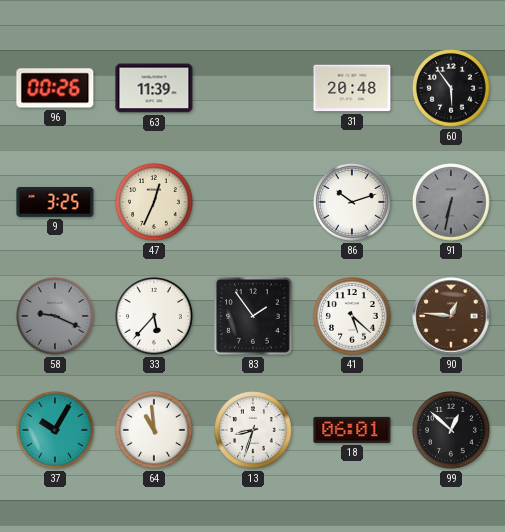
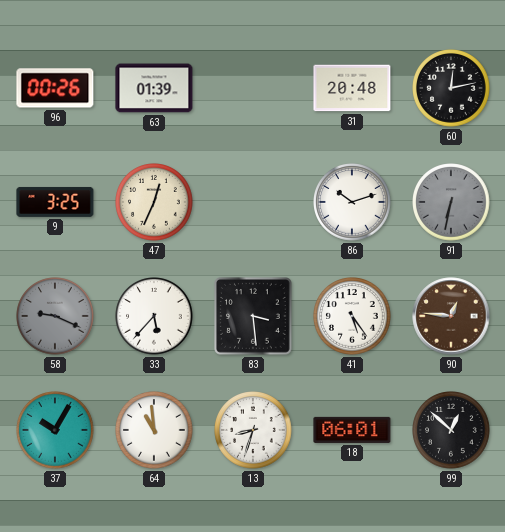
63: 11:39 -> 01:39
60: 5:54 -> 12:13
83: 1:54 -> 3:29
41: 5:22 -> 5:24
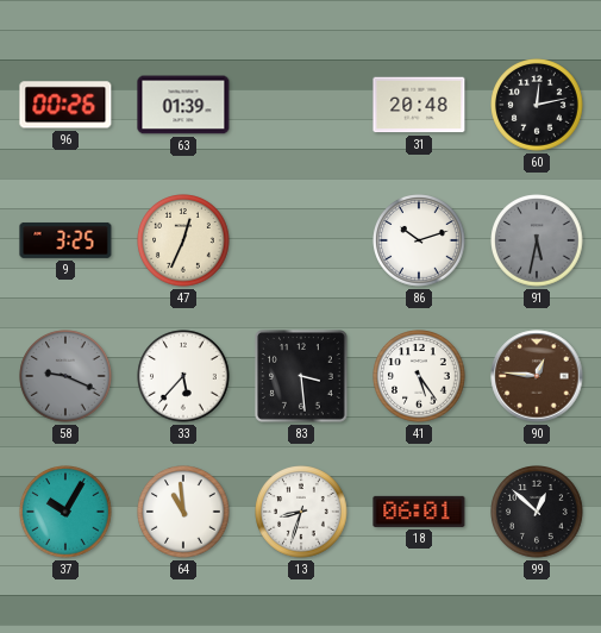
91: 6:32 -> 5:32
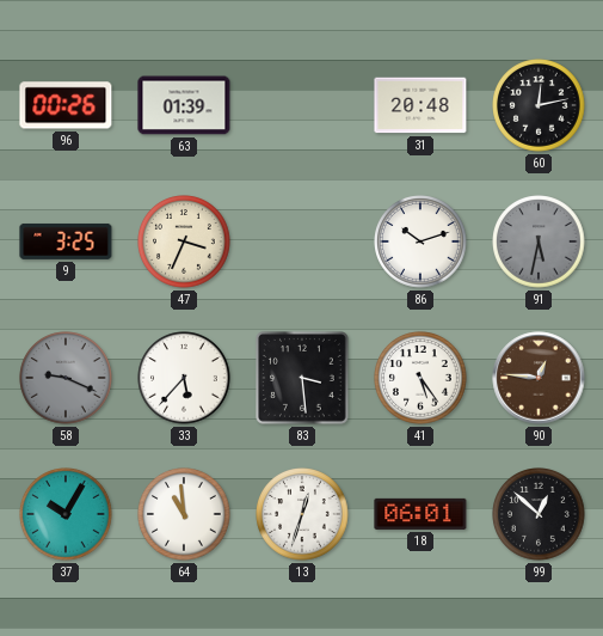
47: 12:34 -> 3:34
13: 8:33 -> 12:33
